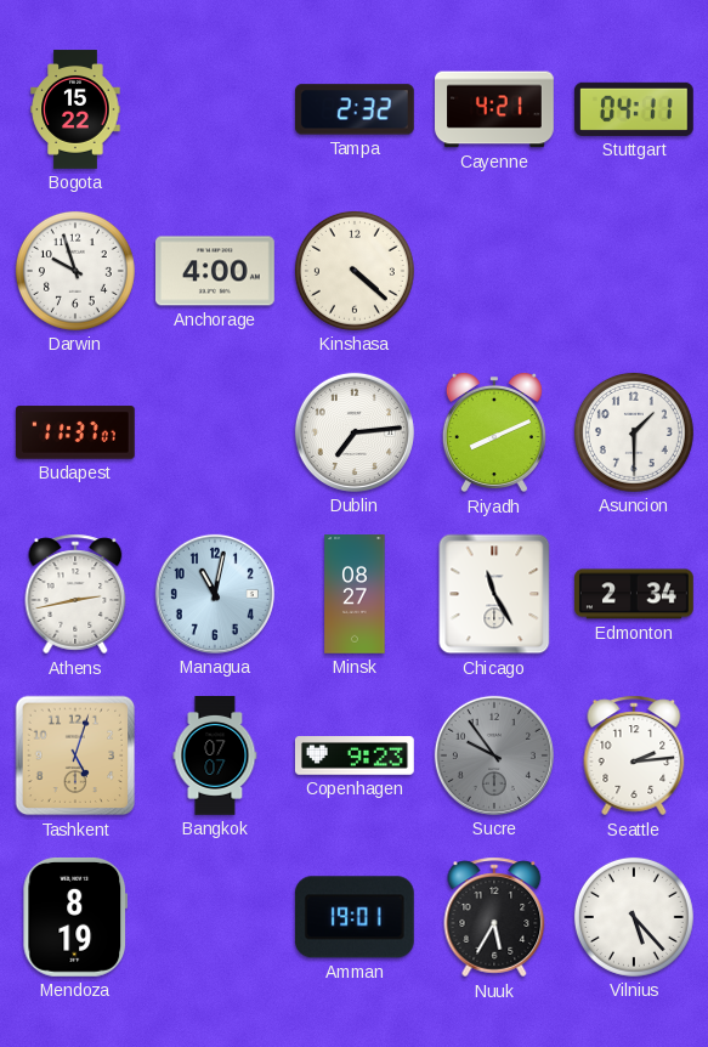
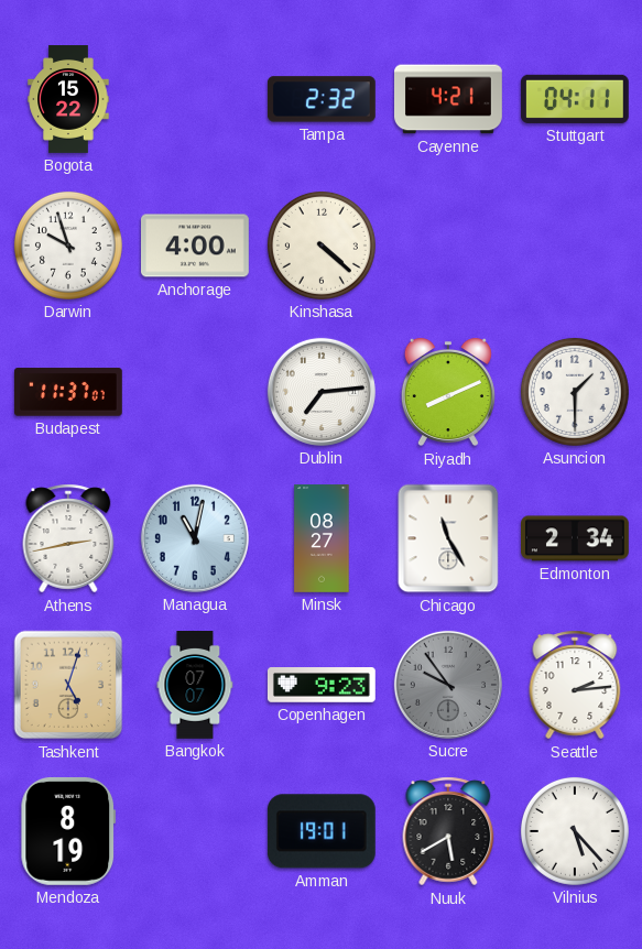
Nuuk: 5:35 -> 5:40
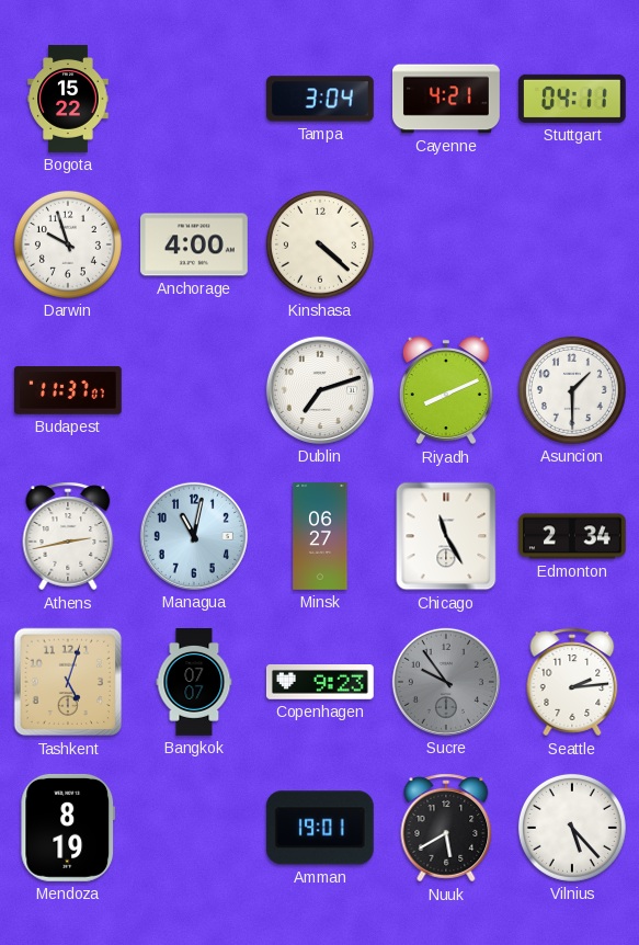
Tampa: 2:32 -> 3:04
Dublin: 7:14 -> 7:12
Minsk: 08:27 -> 06:27
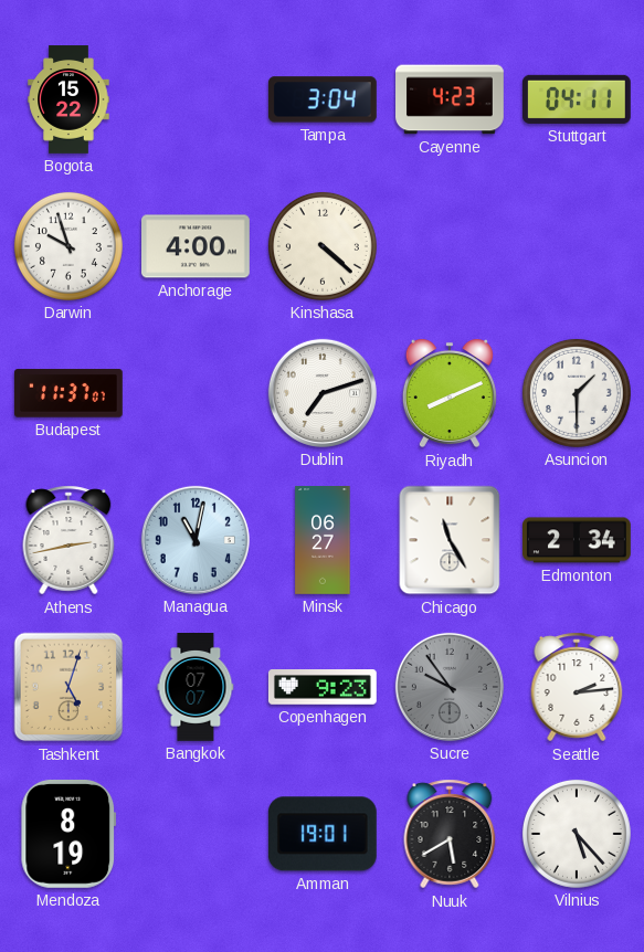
Cayenne: 4:21 -> 4:23
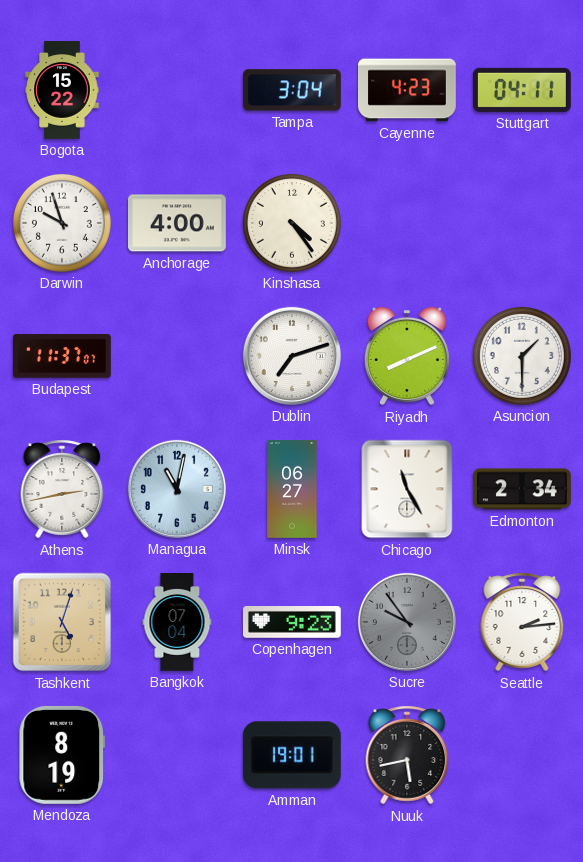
Kinshasa: 4:22 -> 4:24
Bangkok: 07:07 -> 07:04
Nuuk: 5:40 -> 5:43
Vilnius: 5:23 -> none
